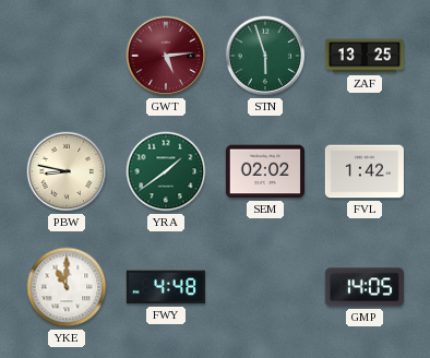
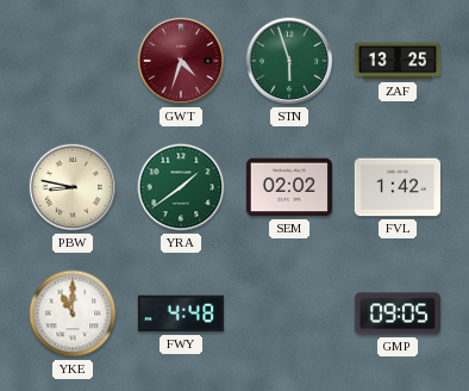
GWT: 5:14 -> 4:33
GMP: 14:05 -> 09:05
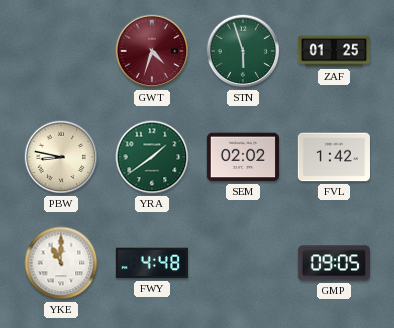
ZAF: 13:25 -> 01:25
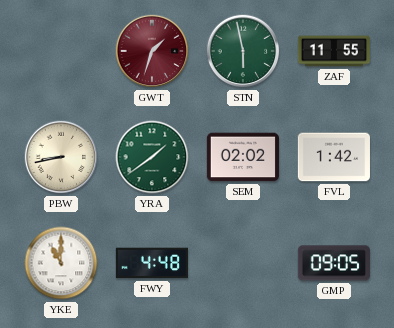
GWT: 4:33 -> 1:33
STN: 5:57 -> 5:58
ZAF: 01:25 -> 11:55
PBW: 8:47 -> 8:43
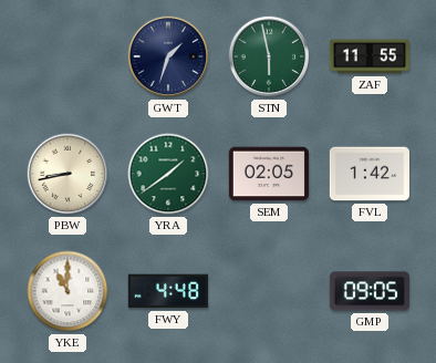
GWT dial: burgundy -> navy
SEM: 02:02 -> 02:05
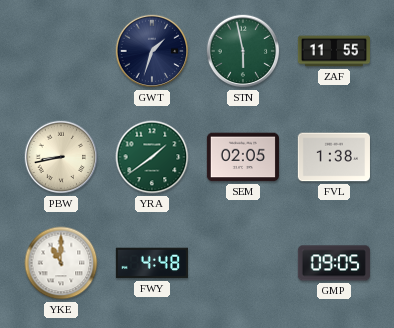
FVL: 1:42 -> 1:38
